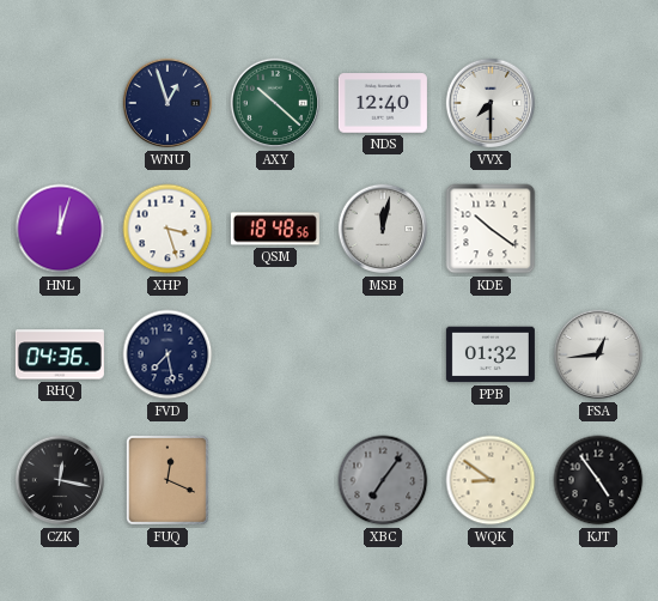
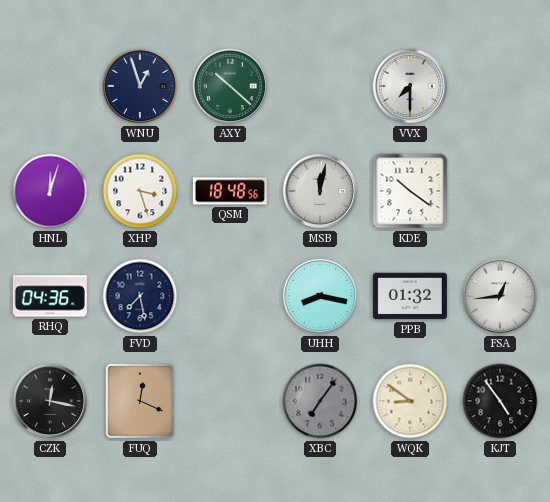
NDS: 12:40 -> none
UHH: none -> 8:17
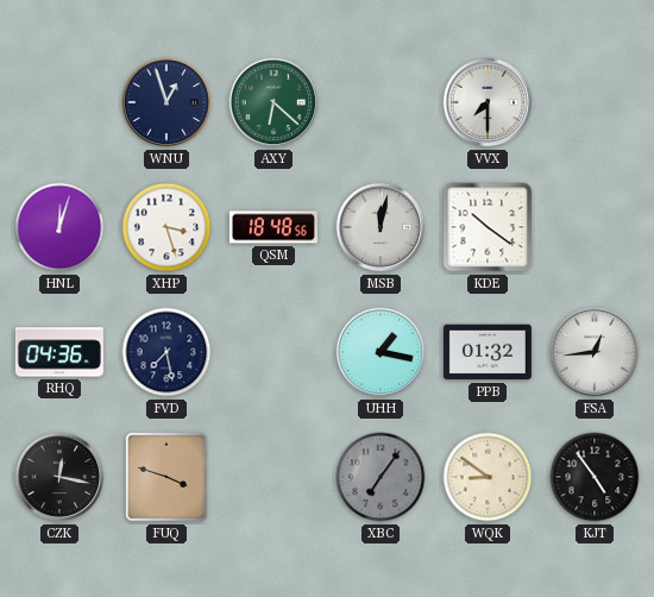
AXY: 10:22 -> 6:22
UHH: 8:17 -> 1:17
FUQ: 12:19 -> 3:48
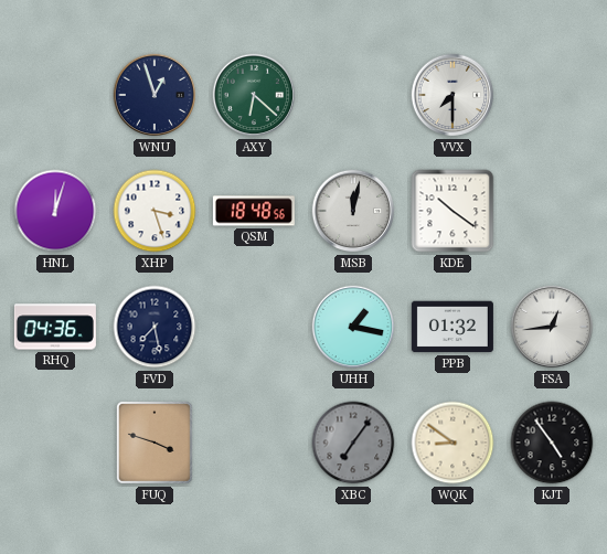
CZK: 12:17 -> none
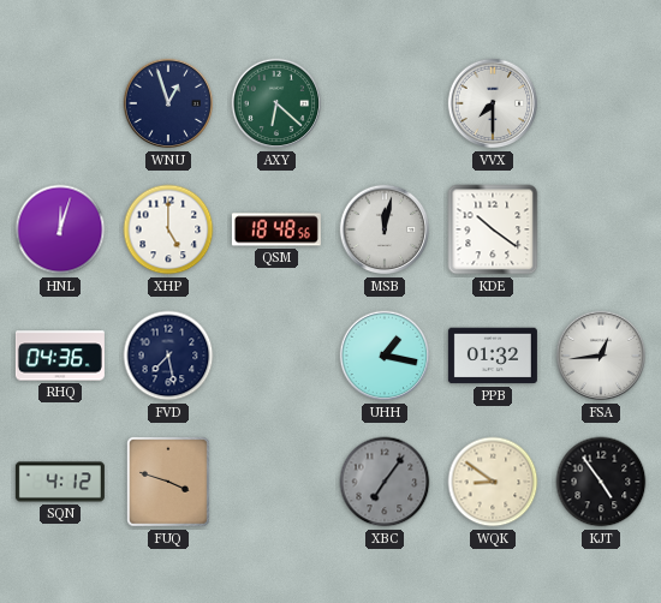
XHP: 3:27 -> 5:00
SQN: none -> 4:12
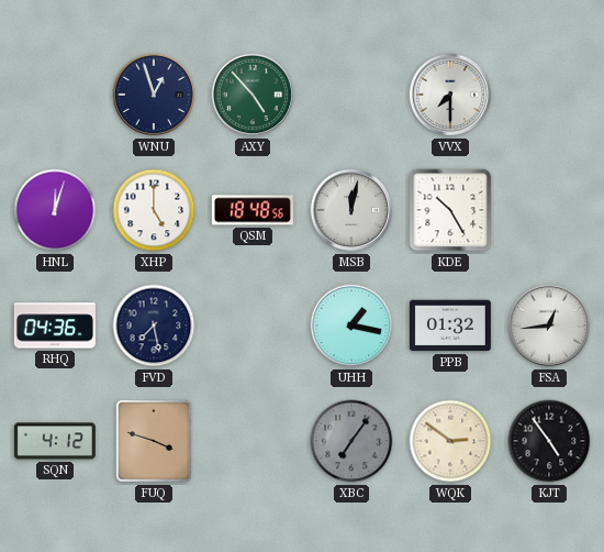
AXY: 6:22 -> 4:53
KDE: 10:21 -> 10:25
WQK: 8:51 -> 2:51
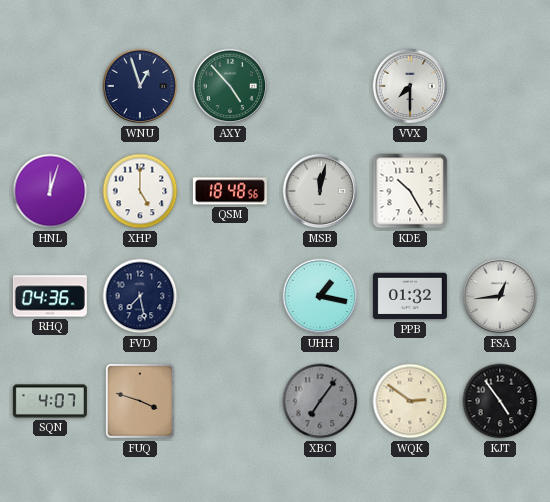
SQN: 4:12 -> 4:07
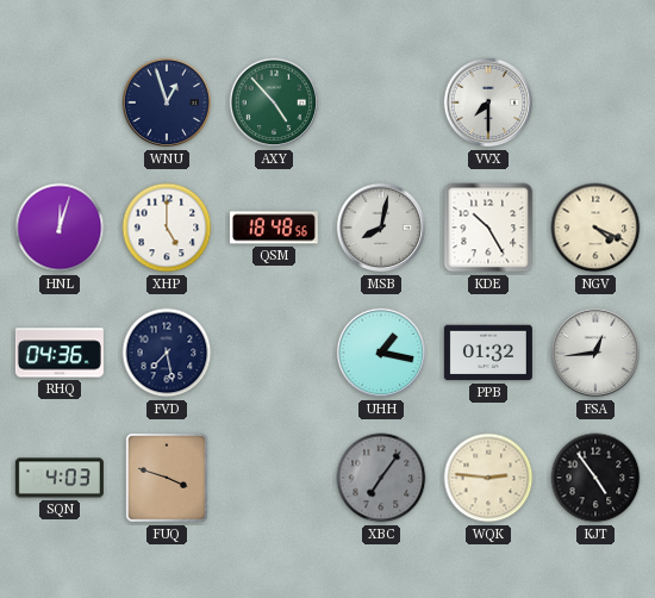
MSB: 12:02 -> 8:02
NGV: none -> 4:19
SQN: 4:07 -> 4:03
WQK: 2:51 -> 2:46
